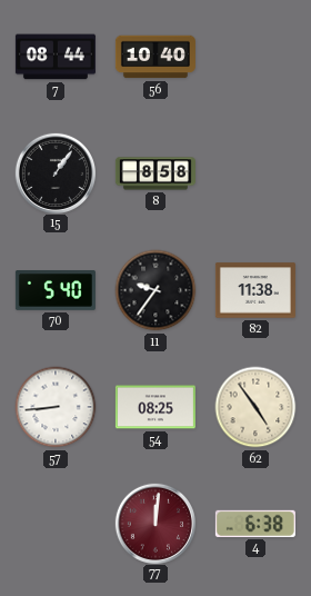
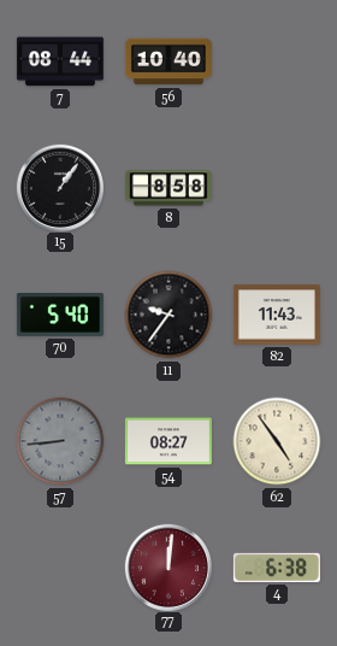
82: 11:38 -> 11:43
57 dial: white -> grey
54: 08:25 -> 08:27
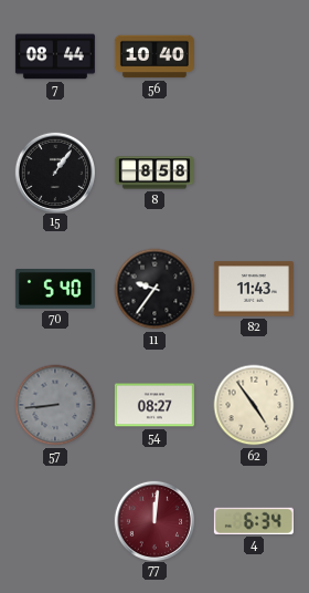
4: 6:38 -> 6:34
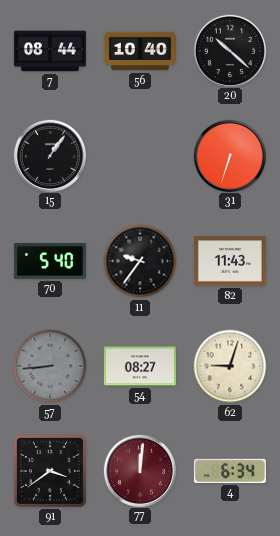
20: none -> 10:22
8: 8:58 -> none
31: none -> 6:33
62: 4:54 -> 9:03
91: none -> 3:39
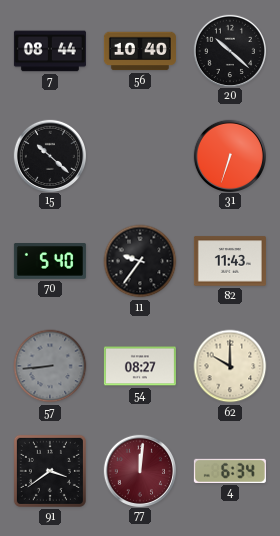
15: 1:06 -> 10:22
62: 9:03 -> 10:00
